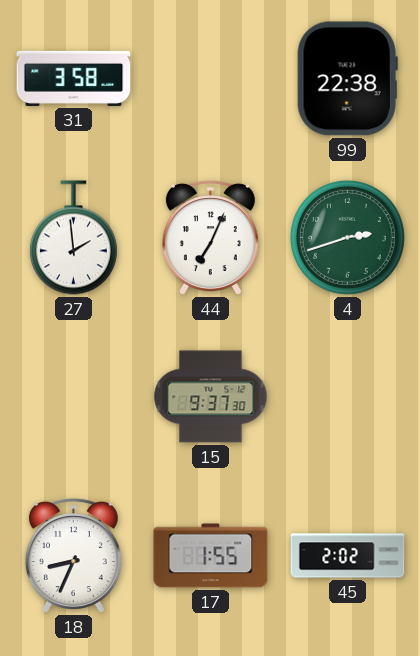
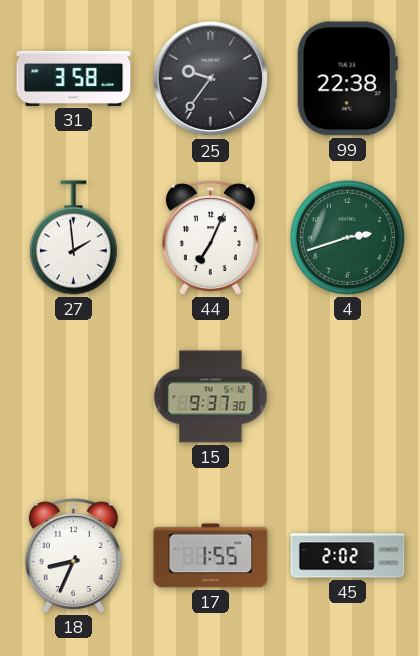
25: none -> 9:36
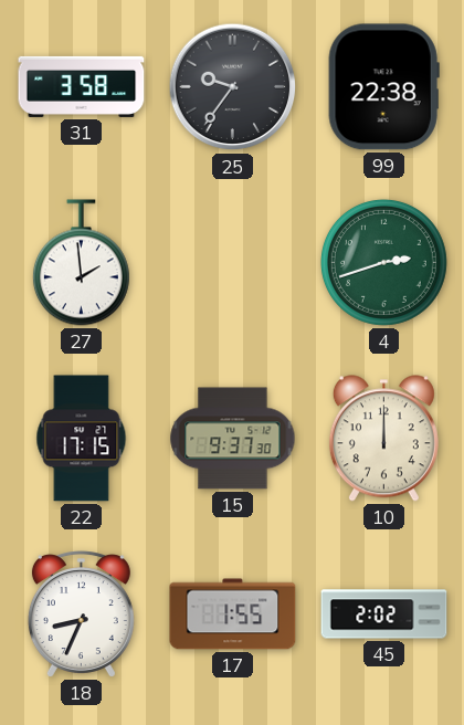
44: 7:04 -> none
22: none -> 17:15
10: none -> 12:00
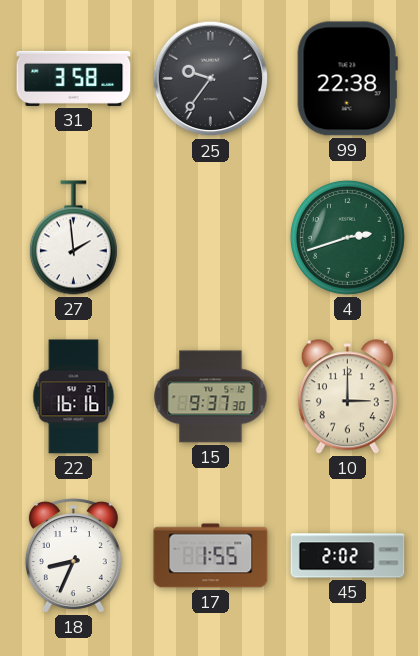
22: 17:15 -> 16:16
10: 12:00 -> 3:00
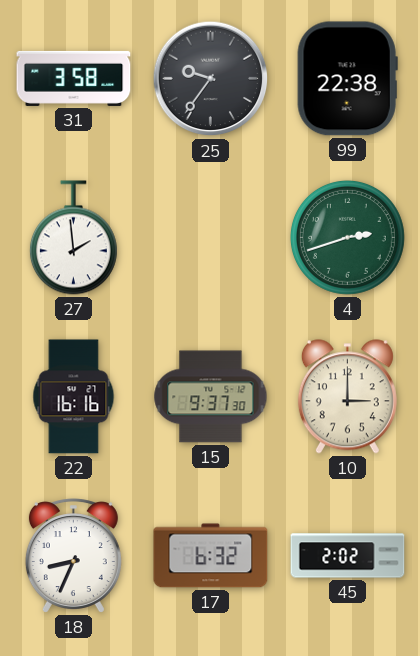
17: 1:55 -> 6:32
